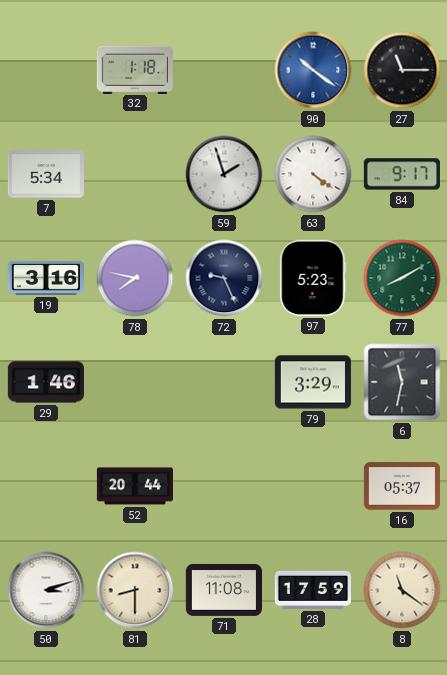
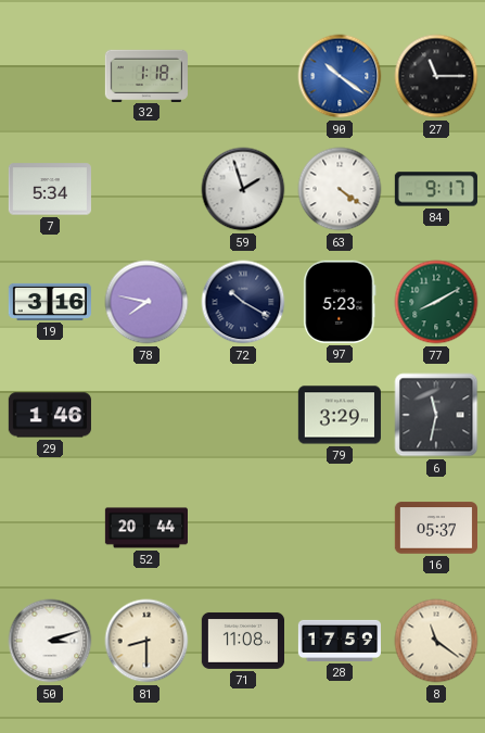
72: 9:26 -> 10:20
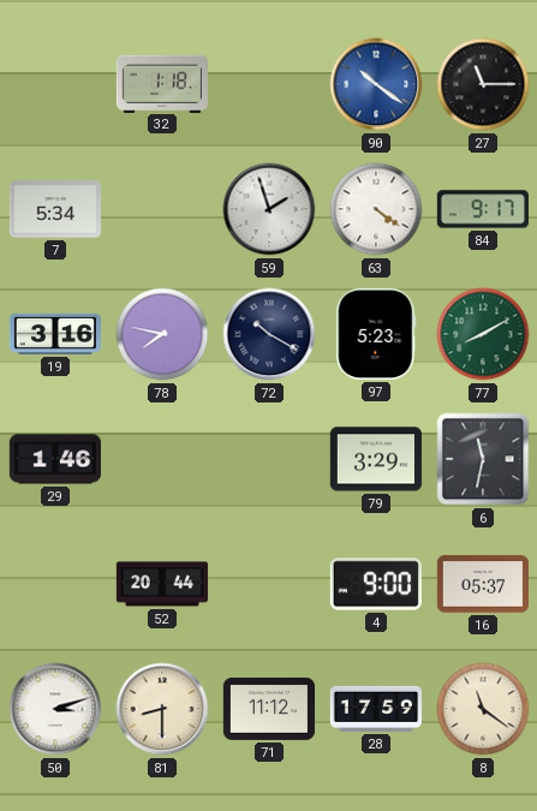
4: none -> 9:00
71: 11:08 -> 11:12
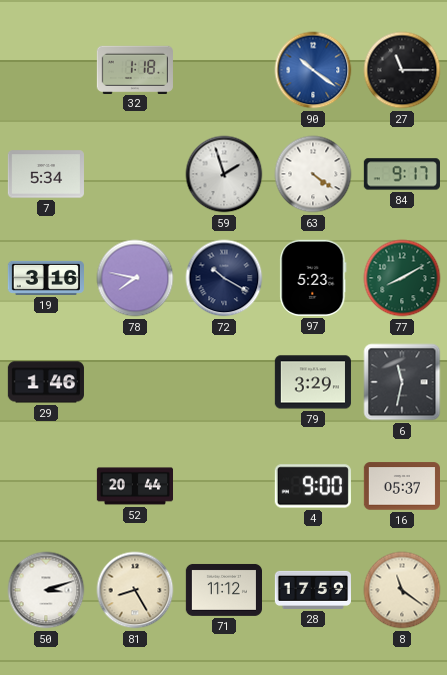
81: 8:30 -> 8:25
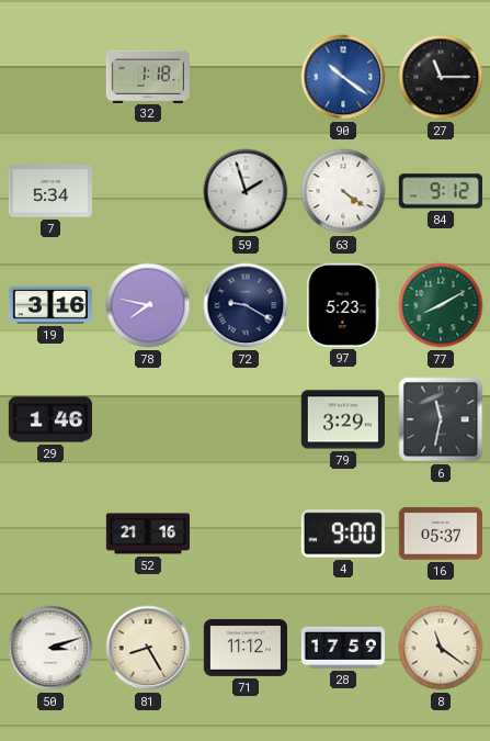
84: 9:17 -> 9:12
72: 10:20 -> 9:20
52: 20:44 -> 21:16
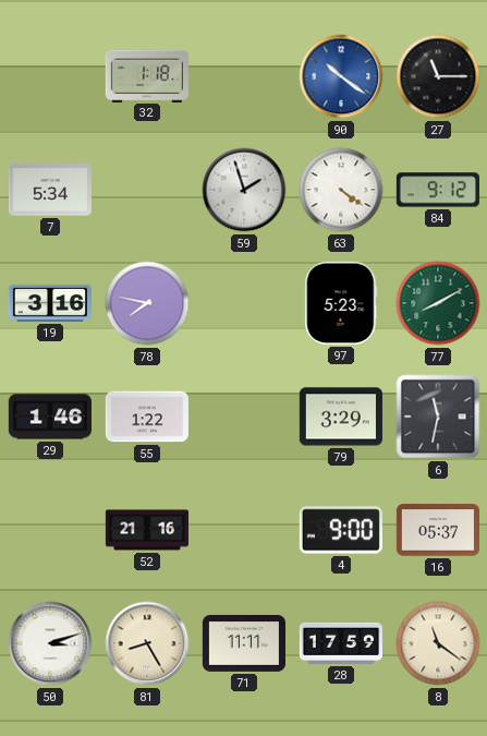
72: 9:20 -> none
55: none -> 1:22
71: 11:12 -> 11:11
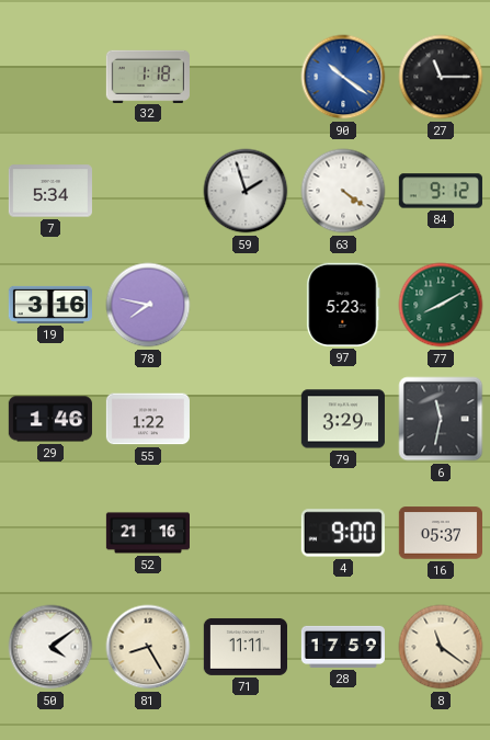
50: 3:12 -> 4:09
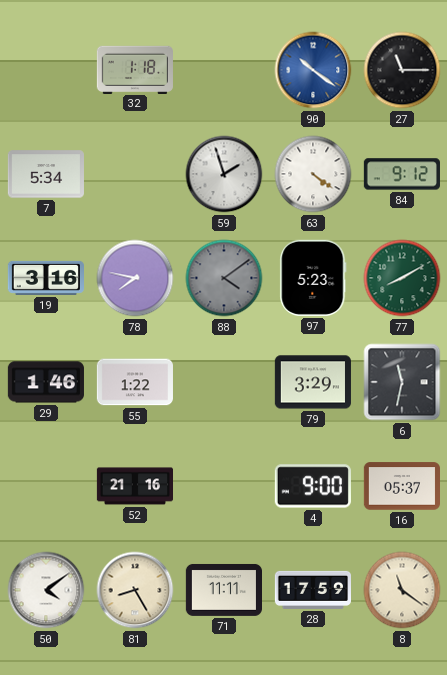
88: none -> 4:09
